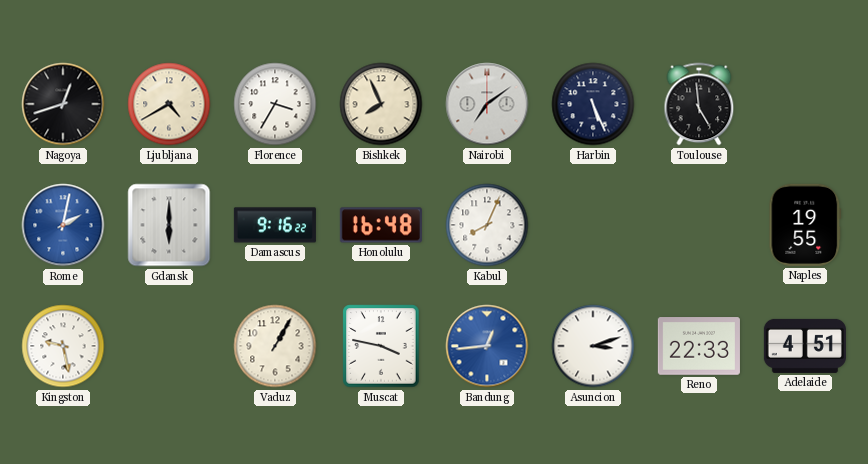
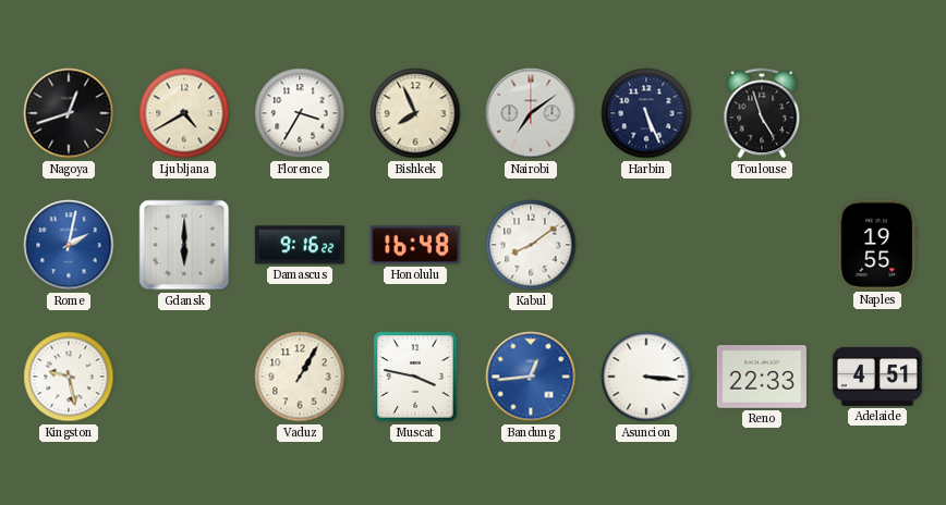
Toulouse: 4:59 -> 4:57
Kabul: 8:04 -> 8:09
Asuncion: 3:12 -> 3:16
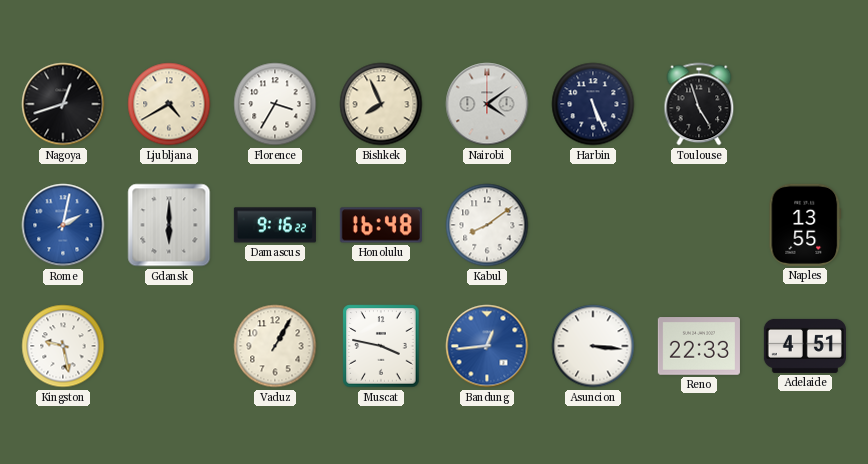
Nairobi: 7:09 -> 4:09
Naples: 19:55 -> 13:55
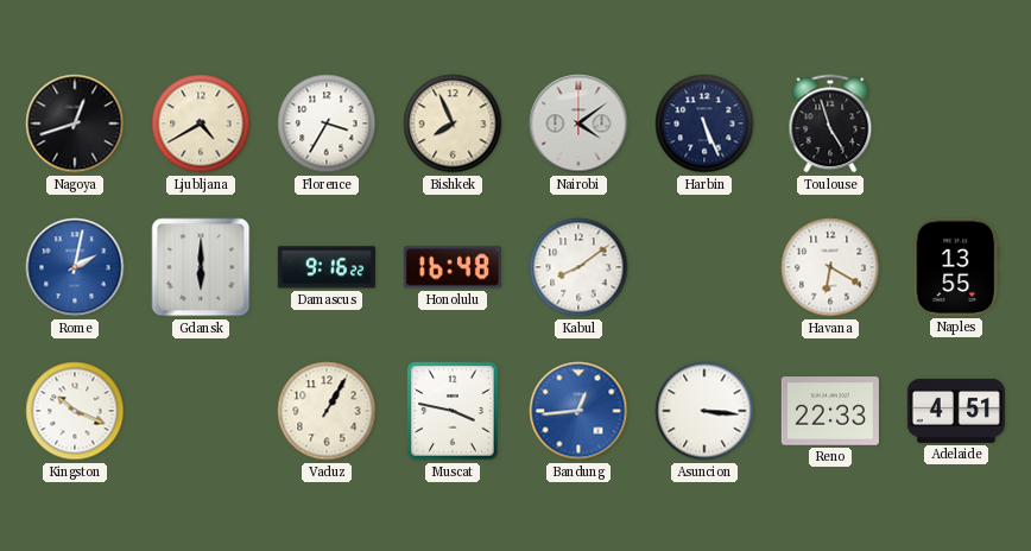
Havana: none -> 6:20
Kingston: 9:28 -> 10:19
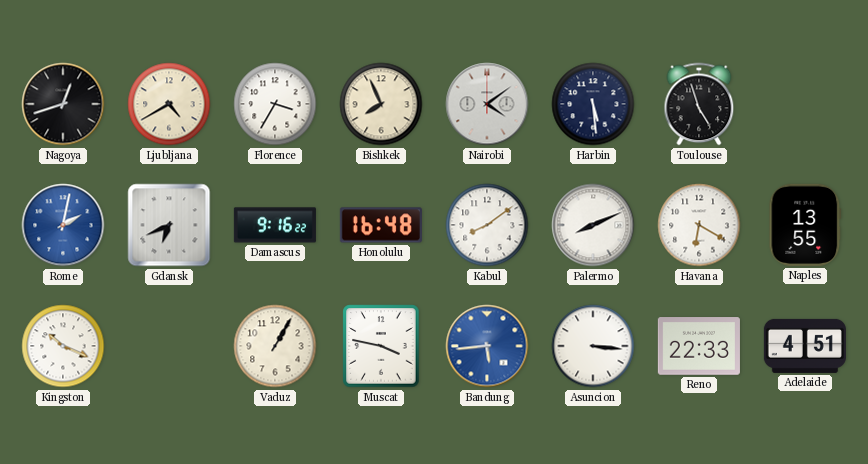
Harbin: 5:26 -> 5:29
Gdansk: 6:00 -> 6:41
Palermo: none -> 8:11
Bandung: 12:44 -> 5:44
